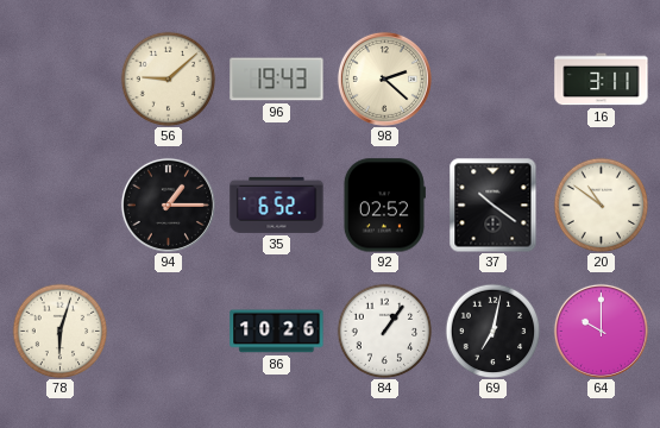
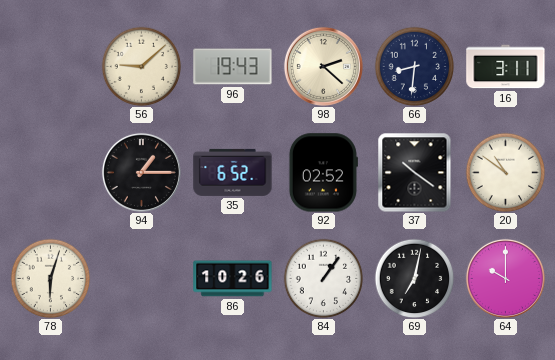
66: none -> 8:31
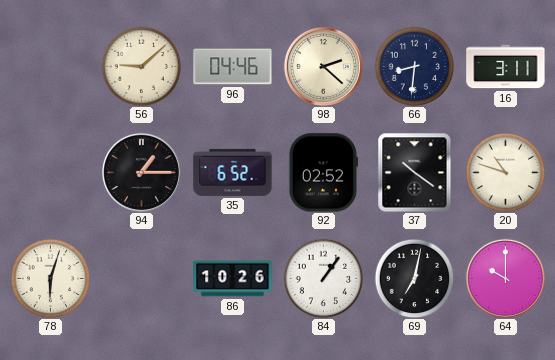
96: 19:43 -> 04:46
20: 10:51 -> 10:48
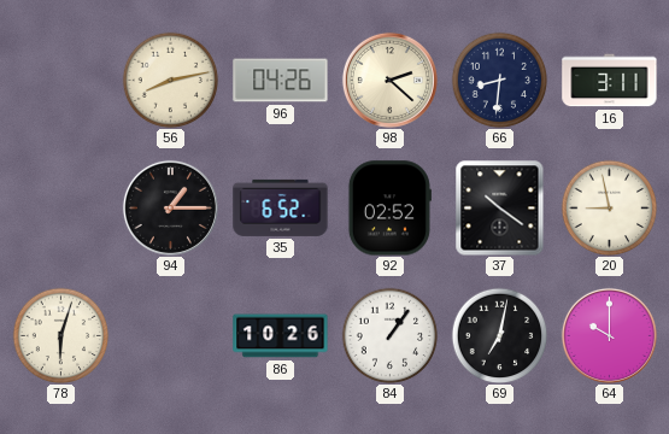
56: 9:08 -> 8:13
96: 04:46 -> 04:26
20: 10:48 -> 8:58
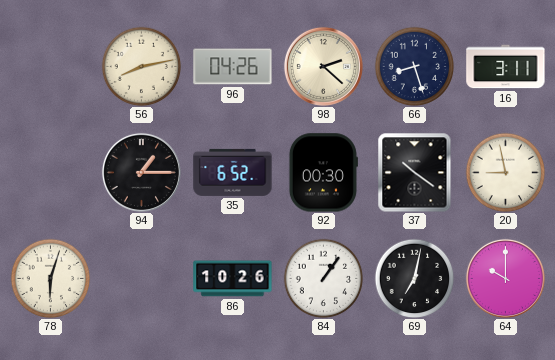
66: 8:31 -> 8:27
92: 02:52 -> 00:30
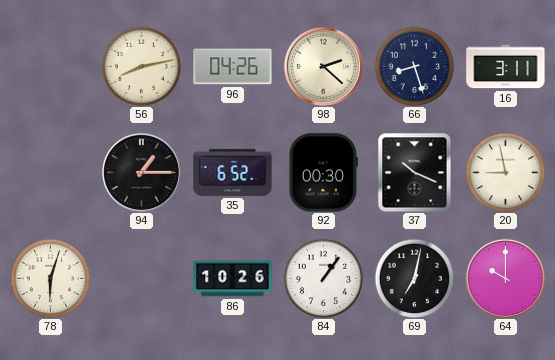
37: 10:21 -> 10:19
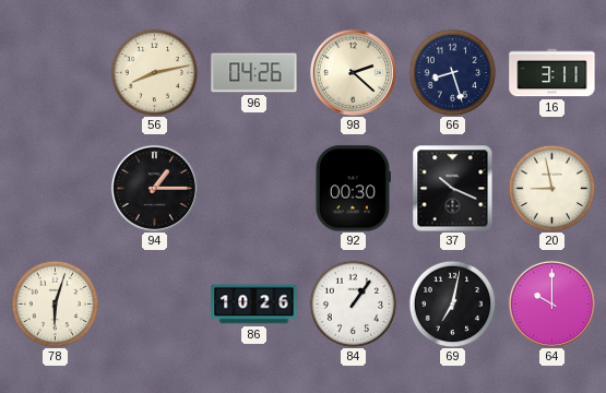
35: 6:52 -> none
